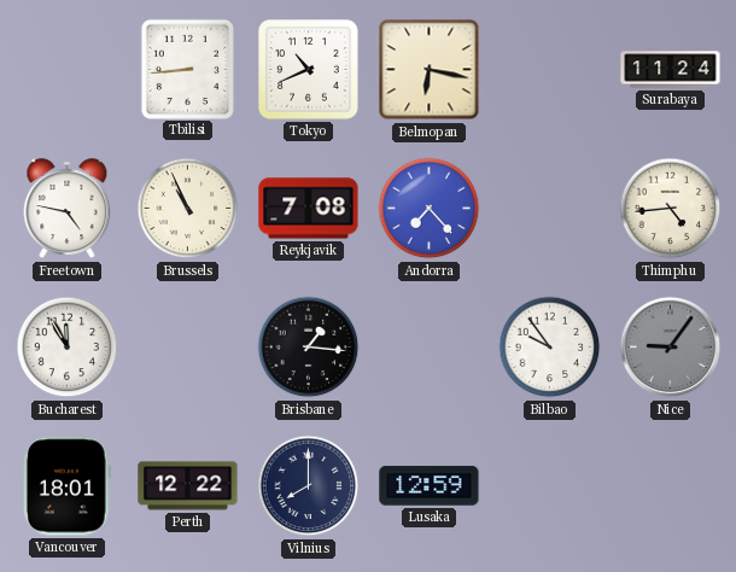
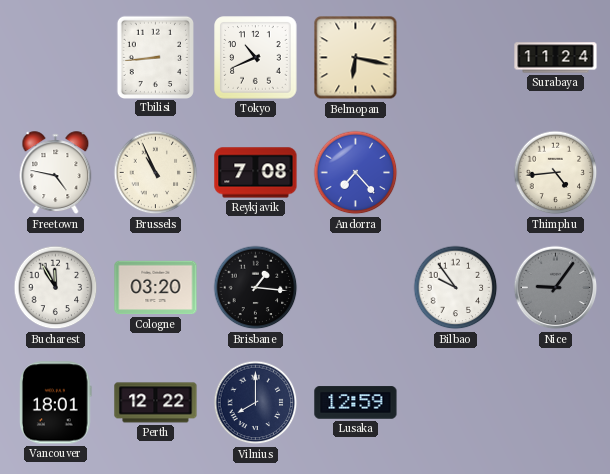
Cologne: none -> 03:20
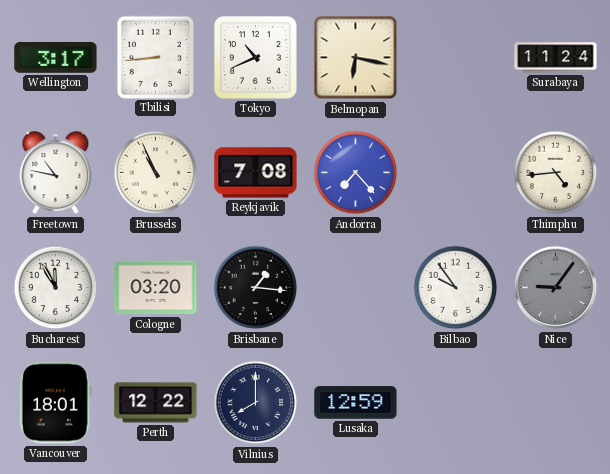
Wellington: none -> 3:17
Freetown: 4:47 -> 10:47
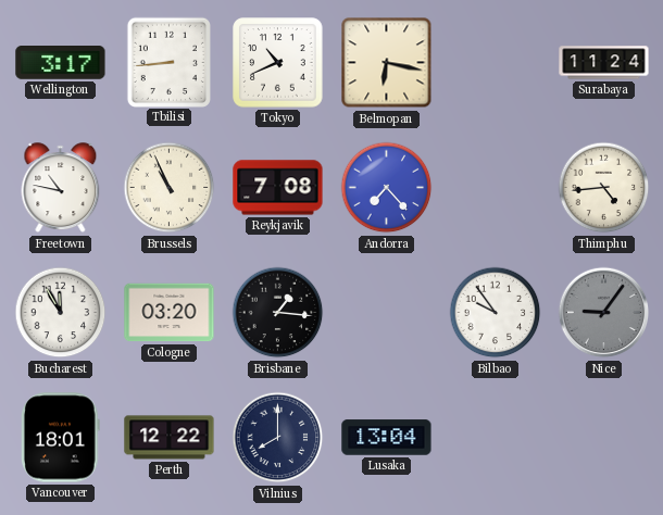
Lusaka: 12:59 -> 13:04
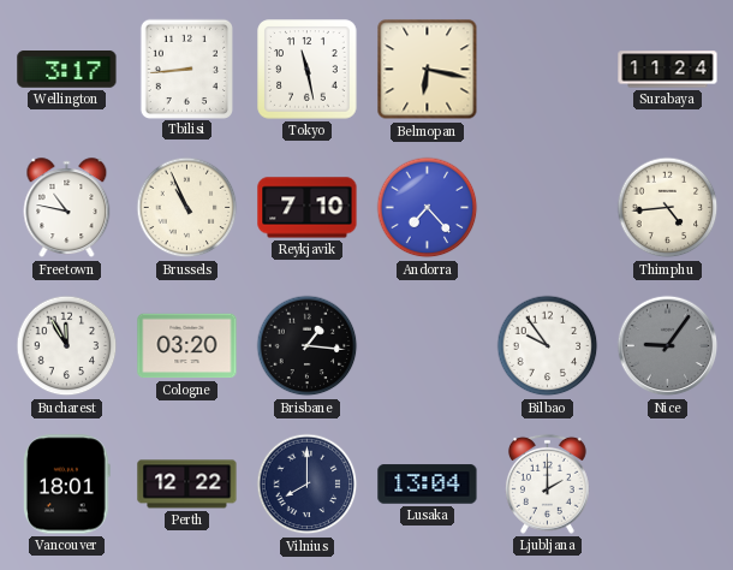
Tokyo: 10:41 -> 11:28
Reykjavik: 7:08 -> 7:10
Ljubljana: none -> 2:00
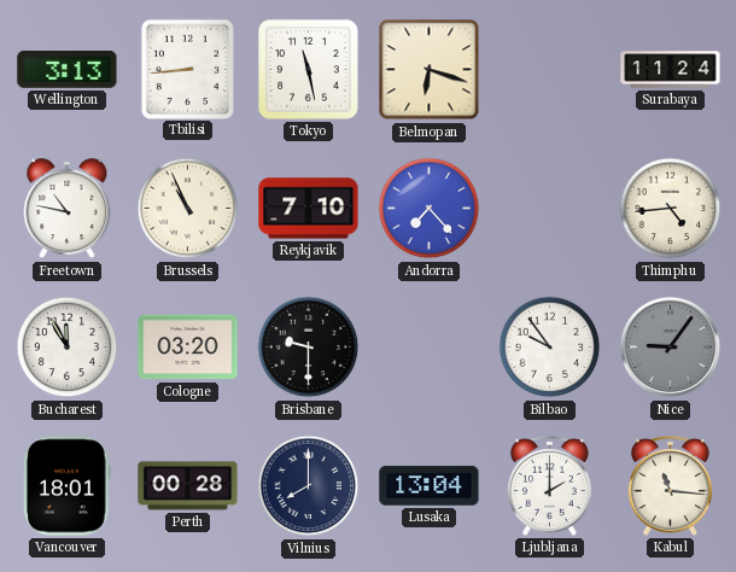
Wellington: 3:17 -> 3:13
Belmopan: 6:17 -> 6:18
Brisbane: 1:16 -> 9:30
Perth: 12:22 -> 00:28
Kabul: none -> 11:16
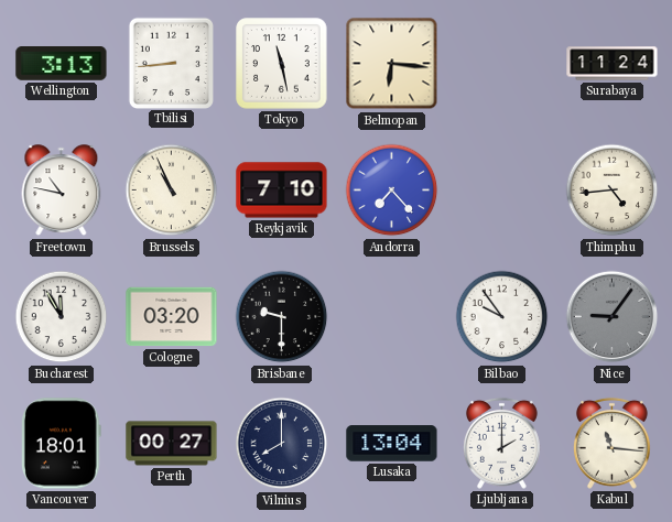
Belmopan: 6:18 -> 6:16
Perth: 00:28 -> 00:27
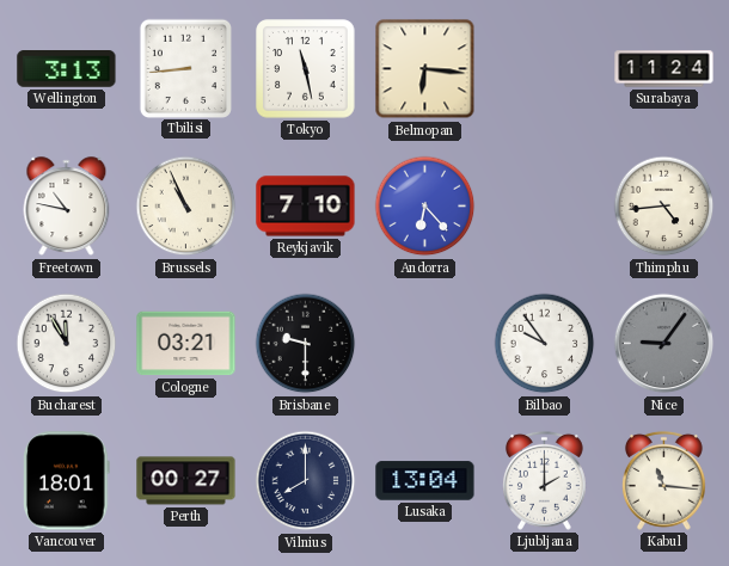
Andorra: 7:23 -> 6:23
Cologne: 03:20 -> 03:21
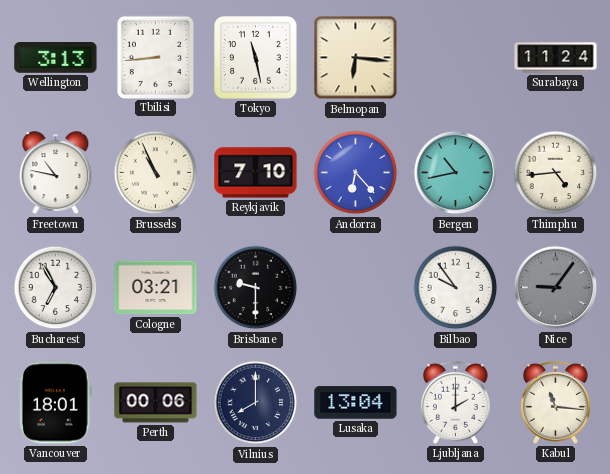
Bergen: none -> 10:43
Bucharest: 11:55 -> 6:55
Perth: 00:27 -> 00:06
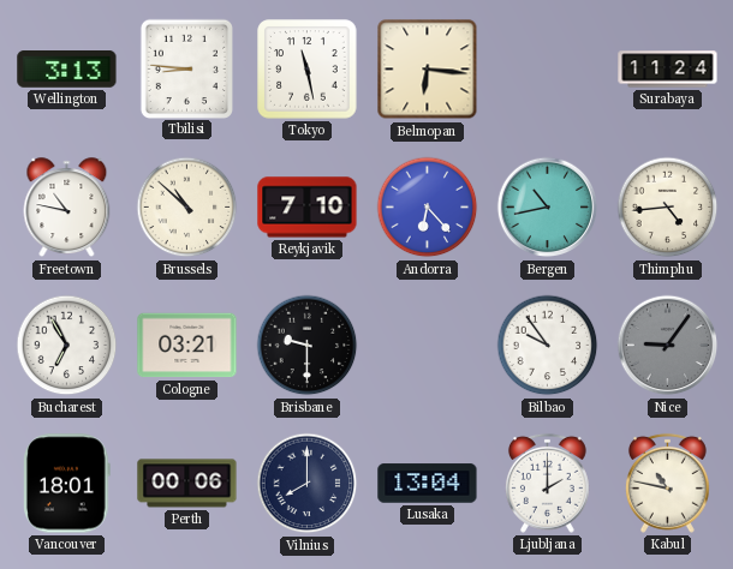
Tbilisi: 8:44 -> 8:46
Brussels: 10:56 -> 10:52
Kabul: 11:16 -> 10:47
